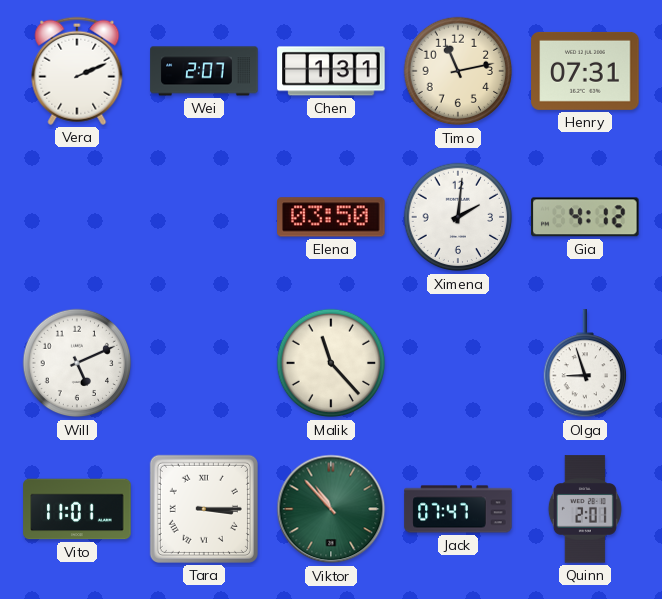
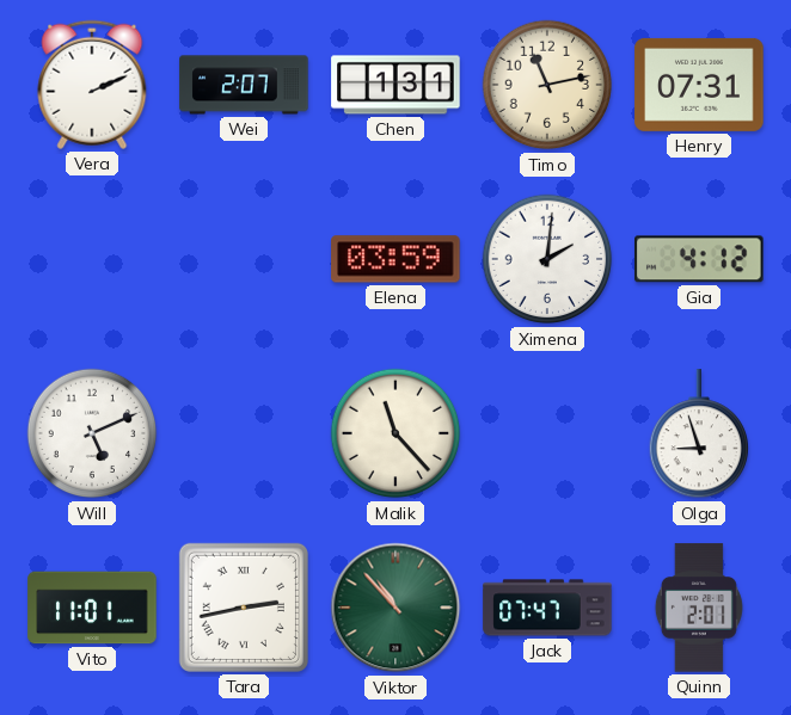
Elena: 03:50 -> 03:59
Tara: 3:15 -> 2:43
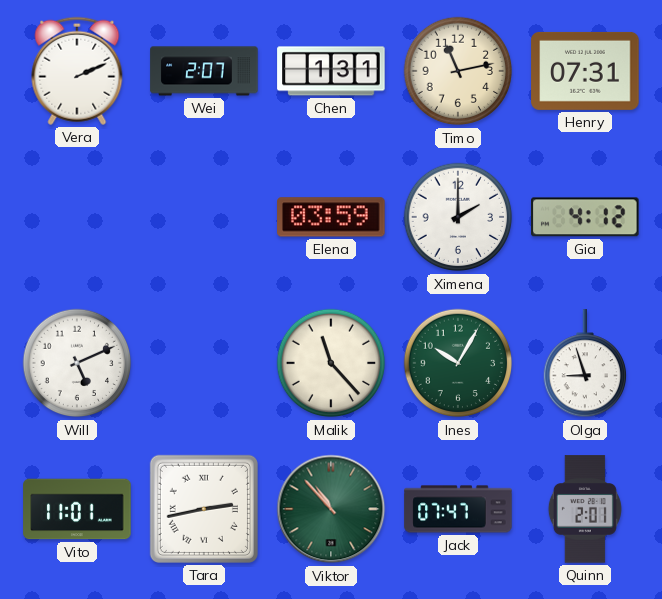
Ximena: 2:01 -> 2:00
Ines: none -> 10:05
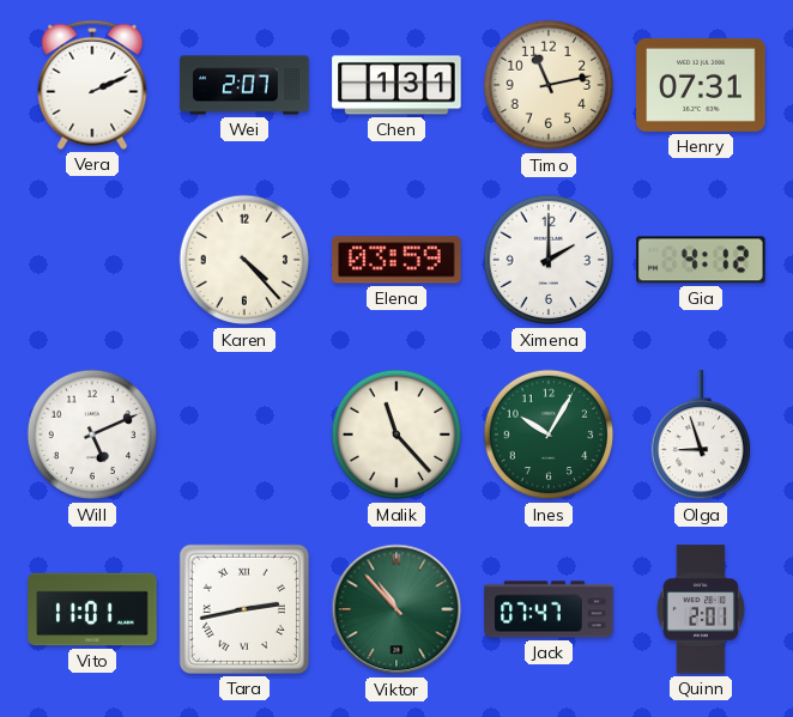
Karen: none -> 4:23
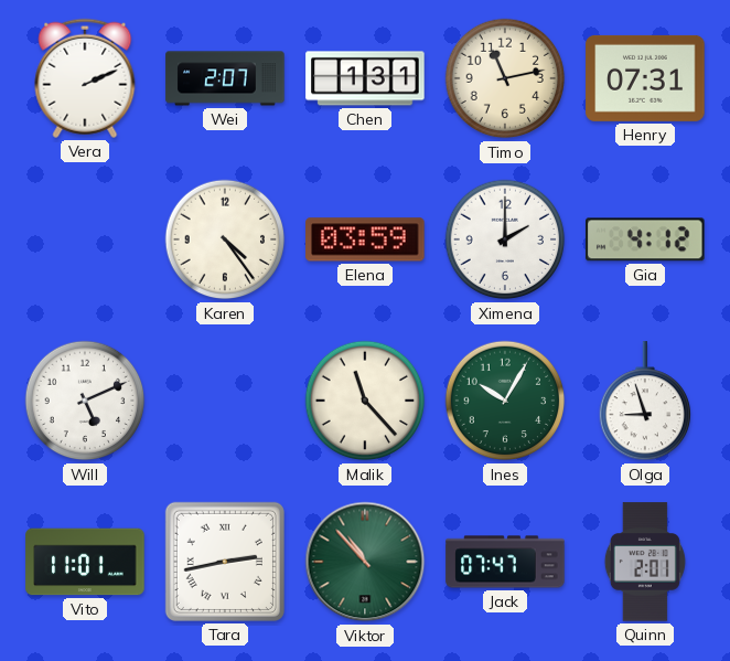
Karen: 4:23 -> 4:24
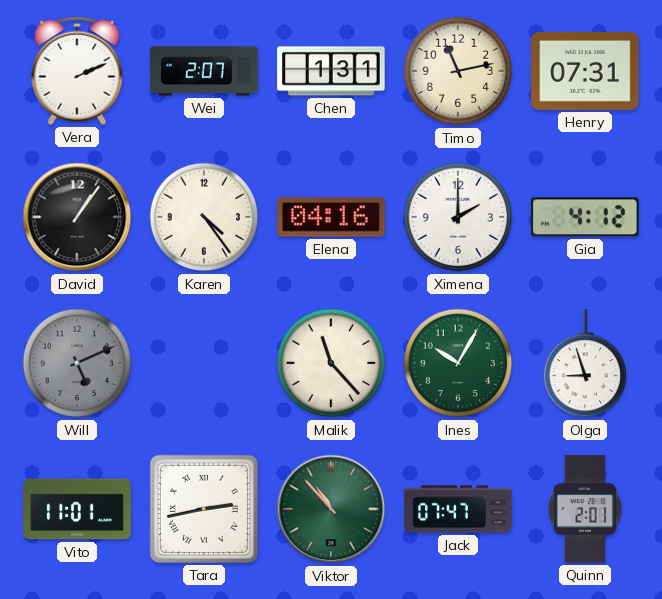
David: none -> 1:06
Elena: 03:59 -> 04:16
Will dial: white -> grey
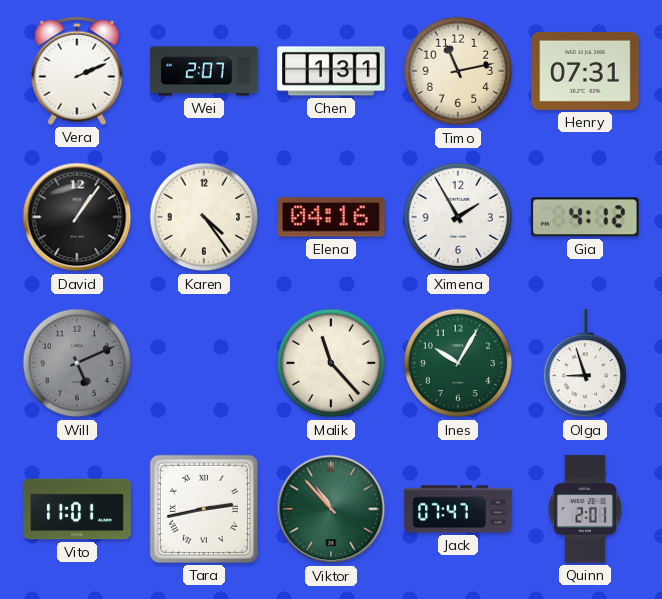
Ximena: 2:00 -> 1:55
